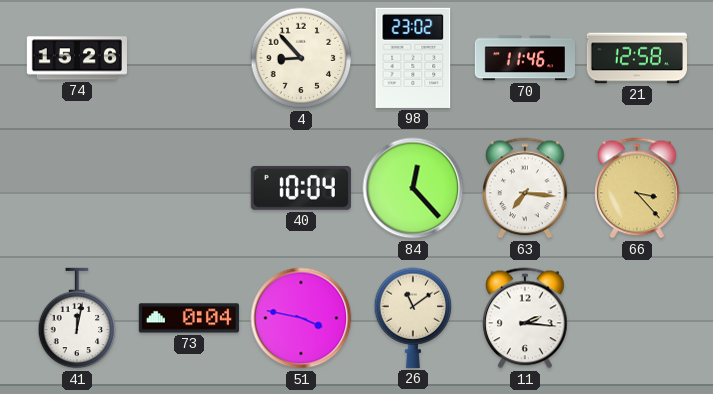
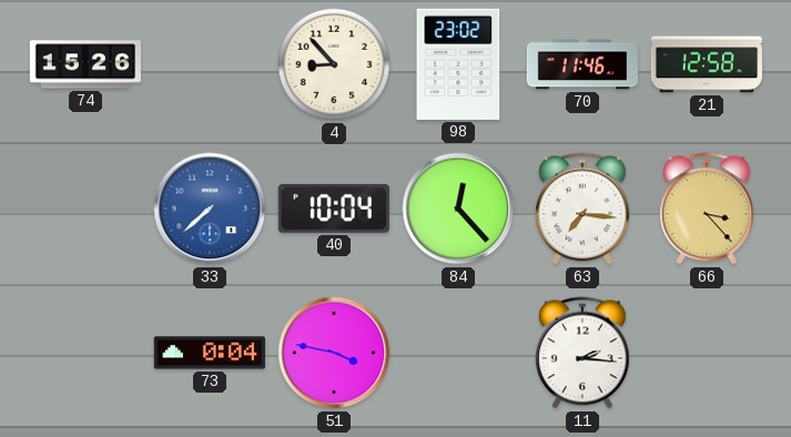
33: none -> 7:38
41: 12:02 -> none
26: 11:09 -> none
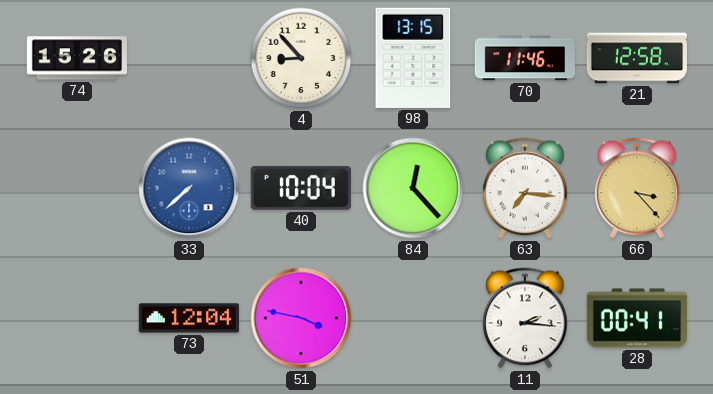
98: 23:02 -> 13:15
73: 0:04 -> 12:04
28: none -> 00:41
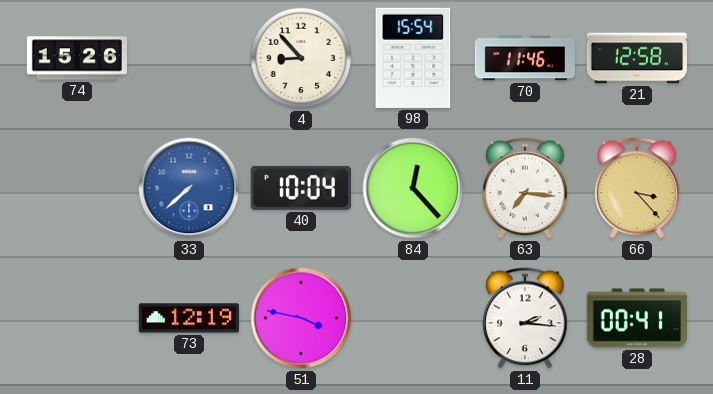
98: 13:15 -> 15:54
73: 12:04 -> 12:19
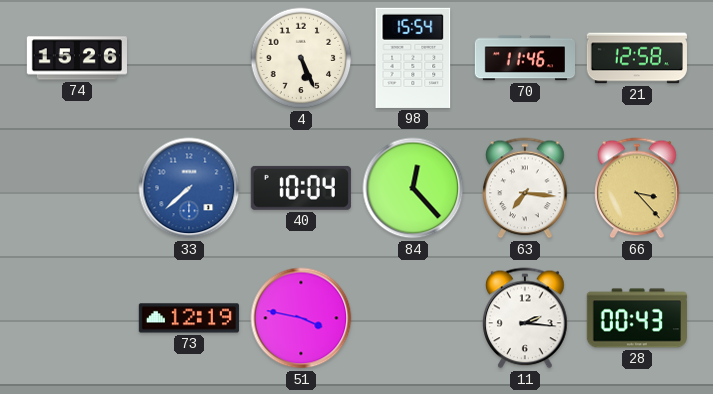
4: 8:53 -> 5:26
28: 00:41 -> 00:43
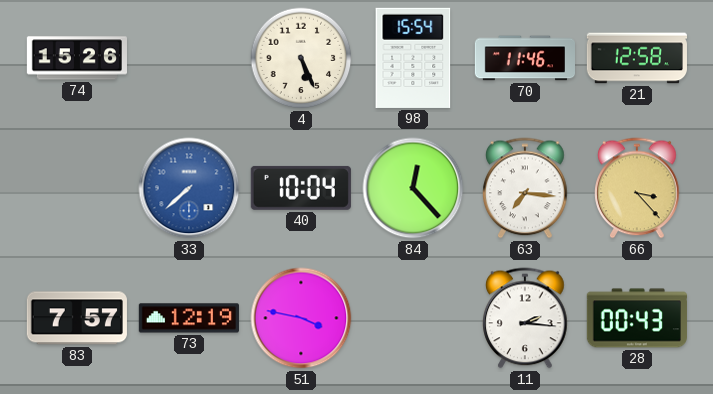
83: none -> 7:57
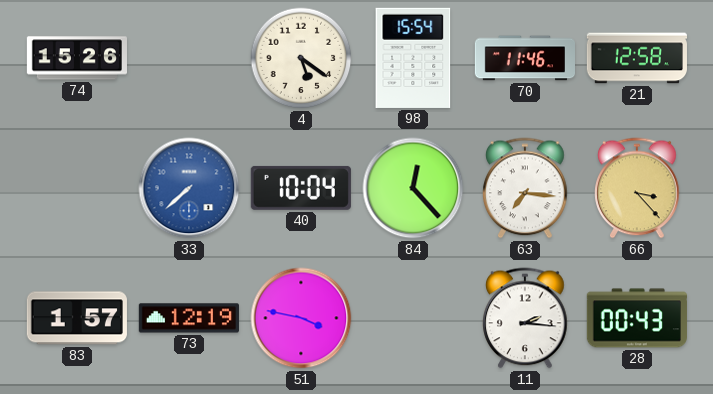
4: 5:26 -> 5:21
83: 7:57 -> 1:57
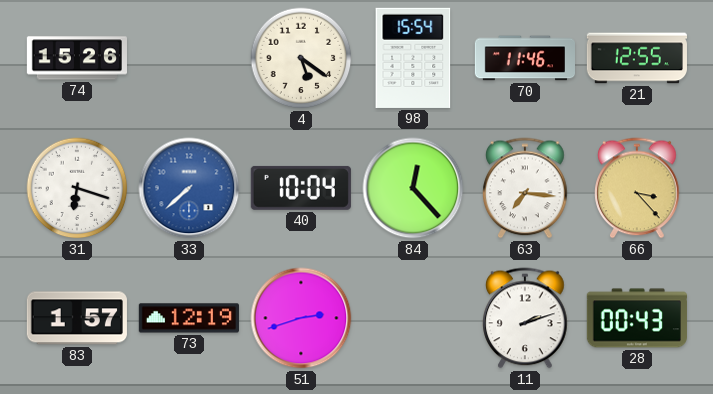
21: 12:58 -> 12:55
31: none -> 6:18
51: 3:47 -> 2:42
11: 2:16 -> 2:12
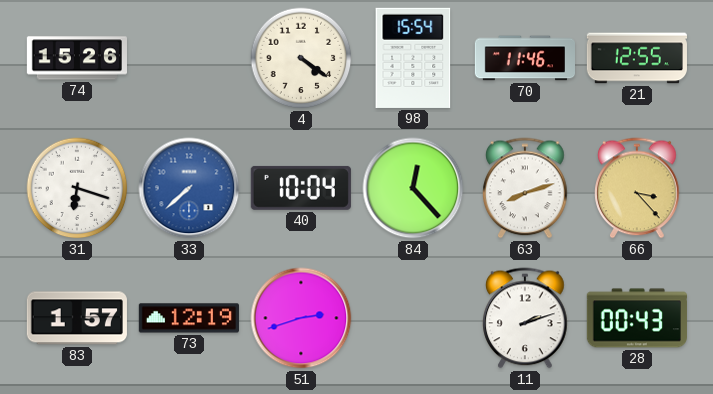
4: 5:21 -> 4:21
63: 7:16 -> 8:12
